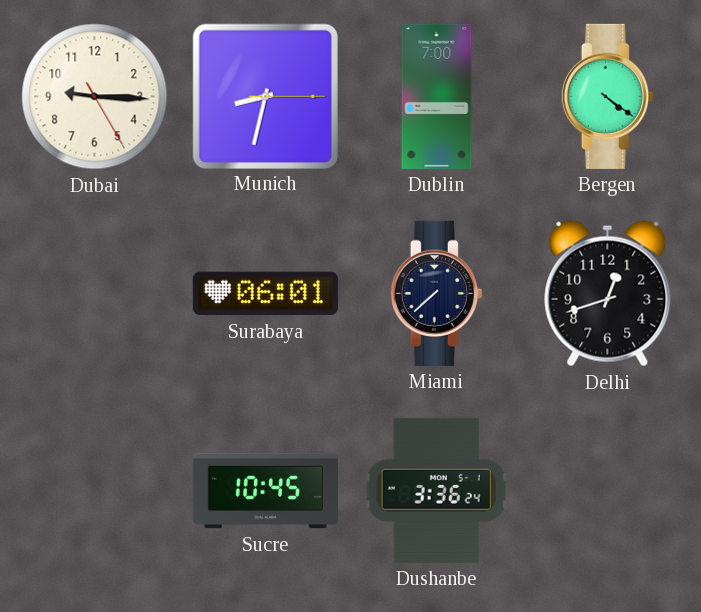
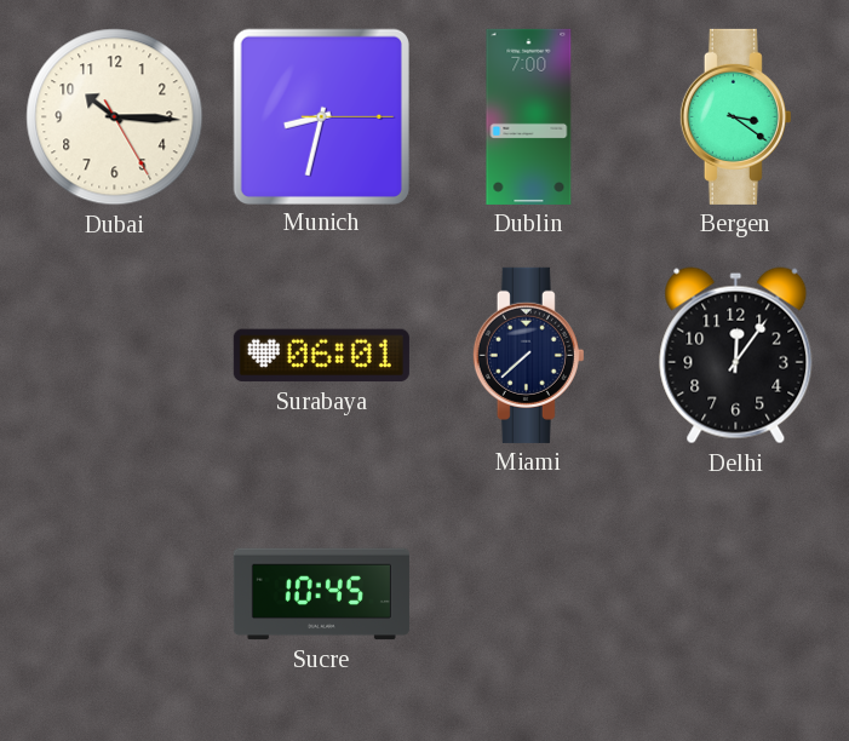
Dubai: 9:15 -> 10:15
Bergen: 4:21 -> 3:21
Delhi: 12:42 -> 12:06
Dushanbe: 3:36 -> none
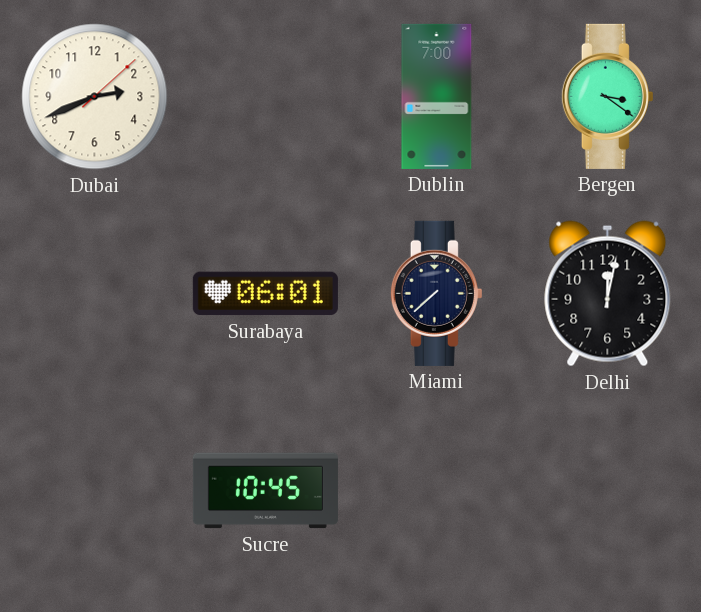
Dubai: 10:15 -> 2:41
Munich: 8:32 -> none
Delhi: 12:06 -> 12:02
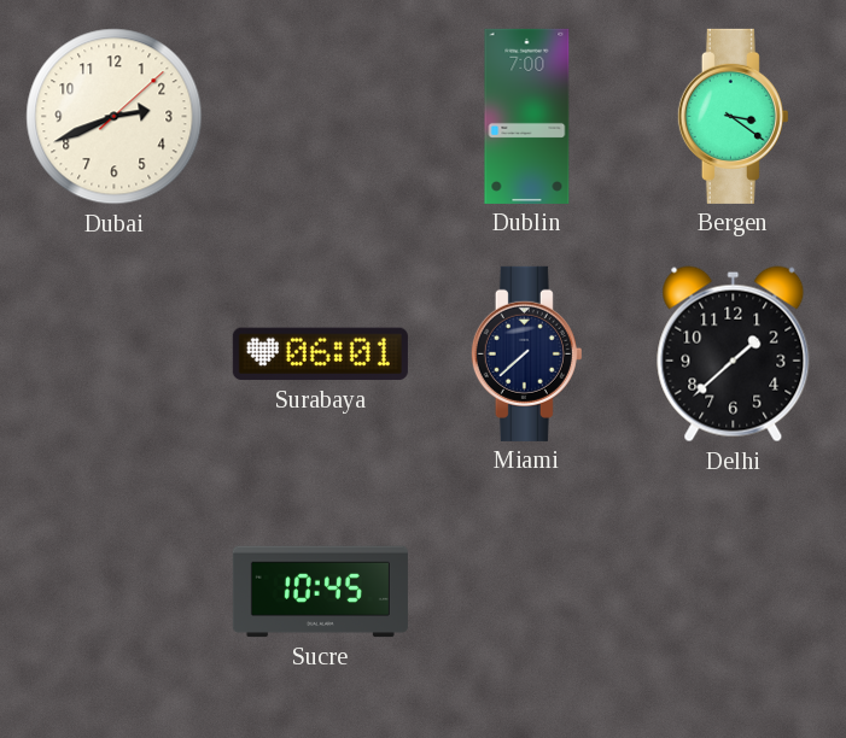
Delhi: 12:02 -> 1:38
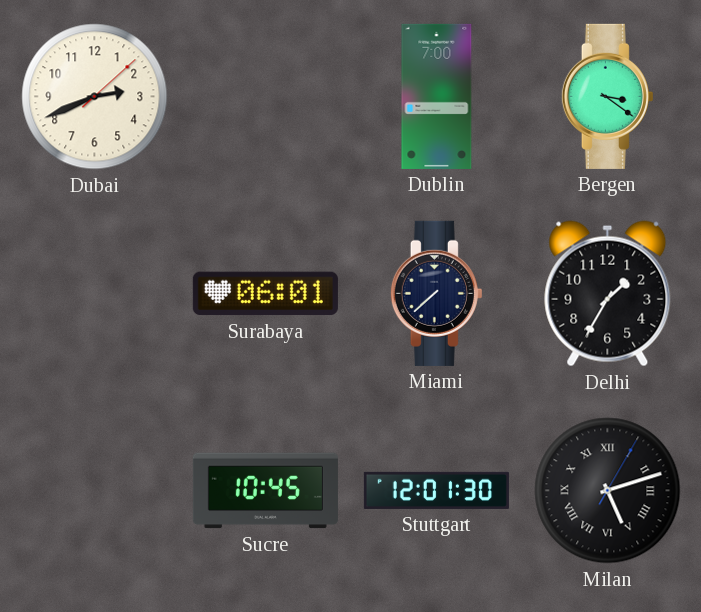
Delhi: 1:38 -> 1:35
Stuttgart: none -> 12:01
Milan: none -> 5:12
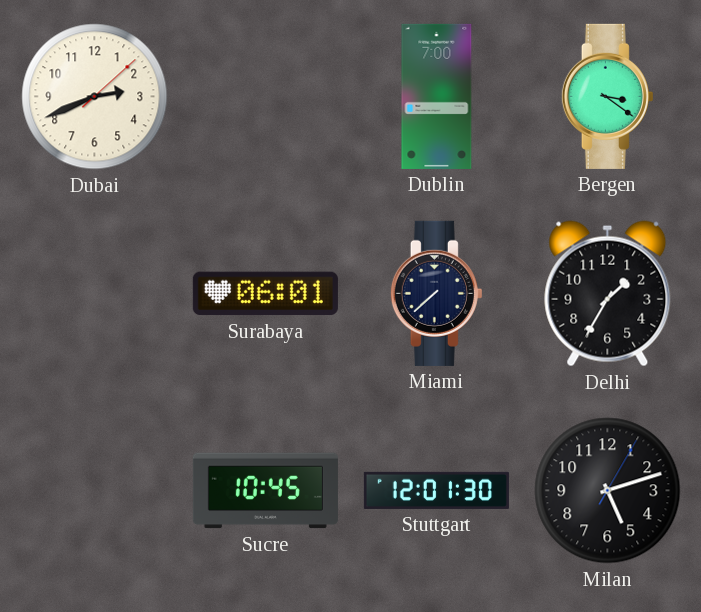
Milan numerals: Roman -> Arabic
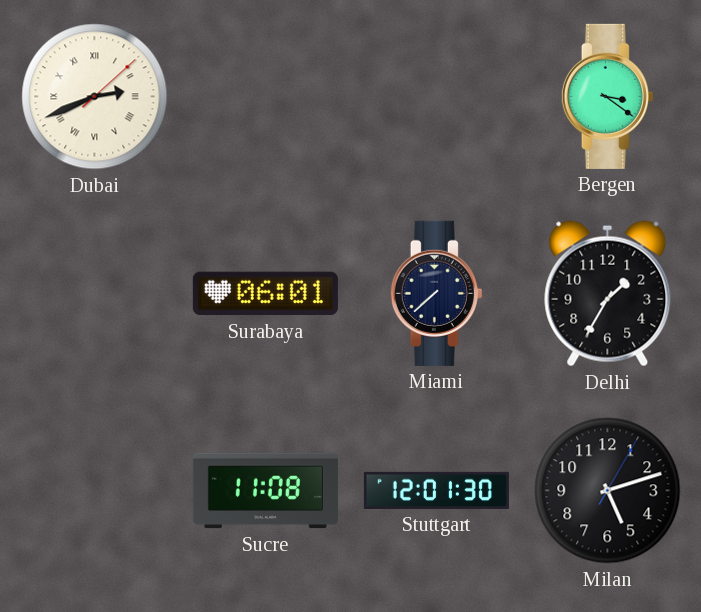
Dubai numerals: Arabic -> Roman
Dublin: 7:00 -> none
Sucre: 10:45 -> 11:08
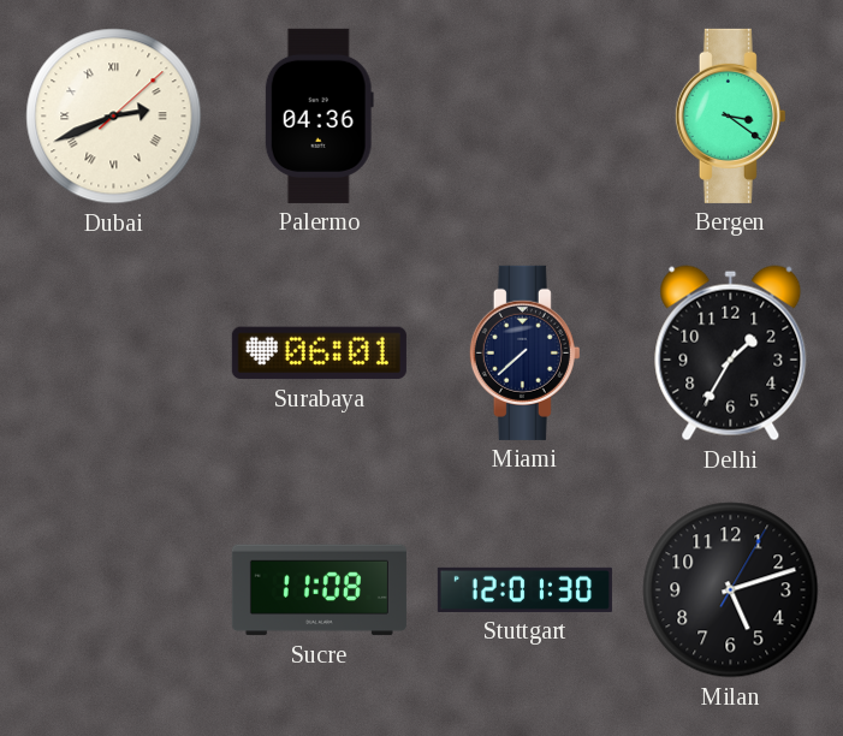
Palermo: none -> 04:36
